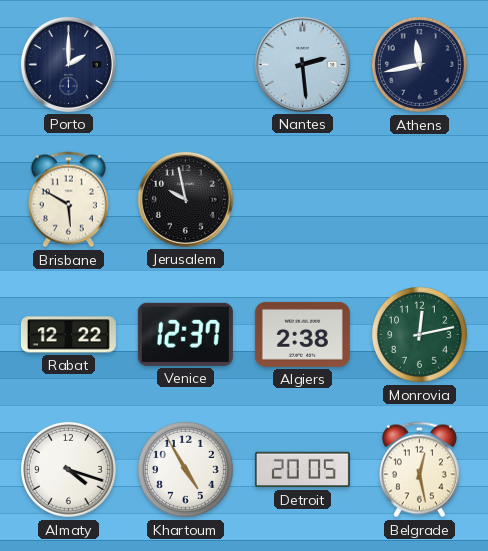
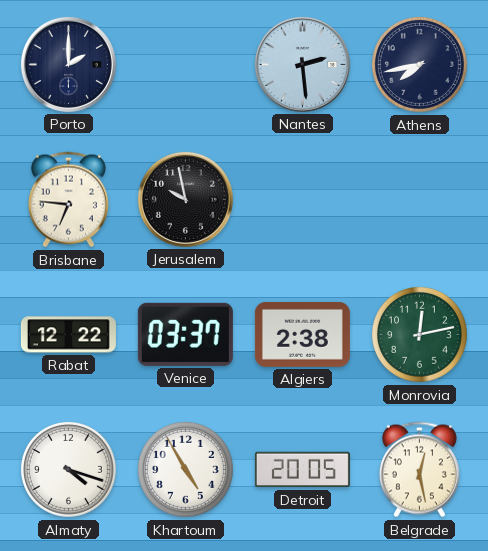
Athens: 11:43 -> 7:43
Brisbane: 5:50 -> 6:46
Venice: 12:37 -> 03:37
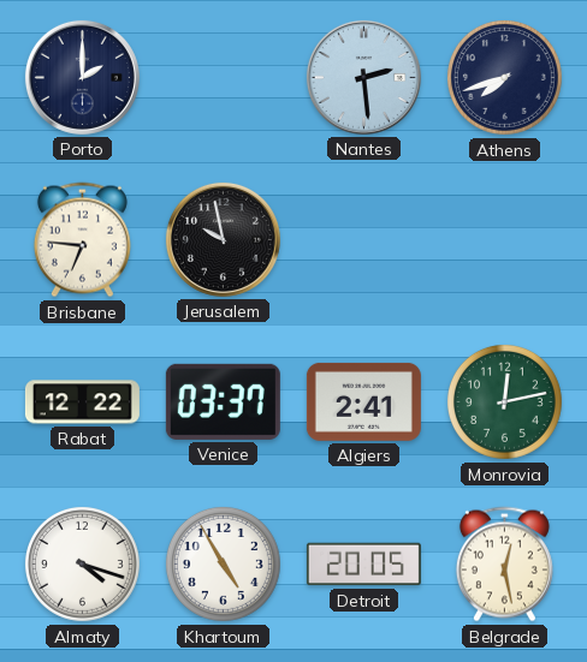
Athens: 7:43 -> 7:42
Algiers: 2:38 -> 2:41
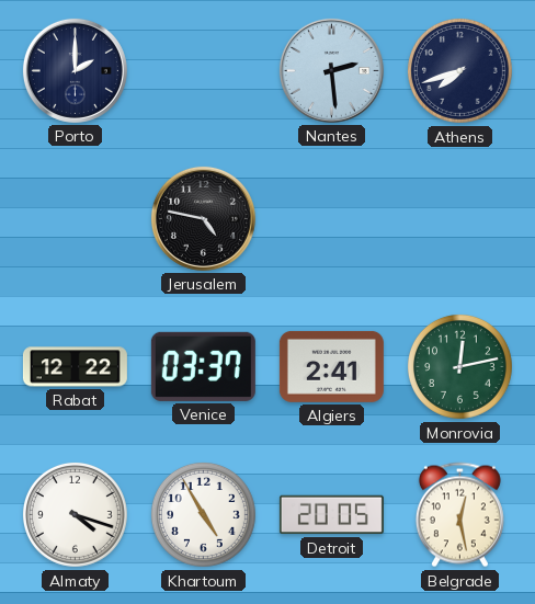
Brisbane: 6:46 -> none
Jerusalem: 9:58 -> 4:47
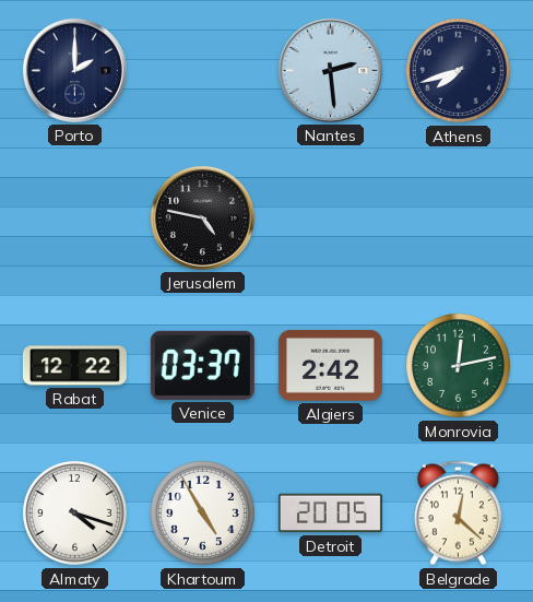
Algiers: 2:41 -> 2:42
Belgrade: 12:28 -> 12:22
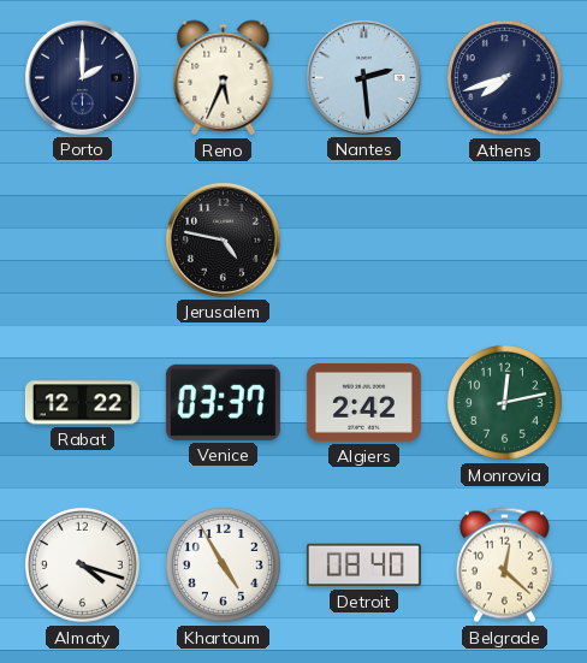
Reno: none -> 5:34
Detroit: 20:05 -> 08:40
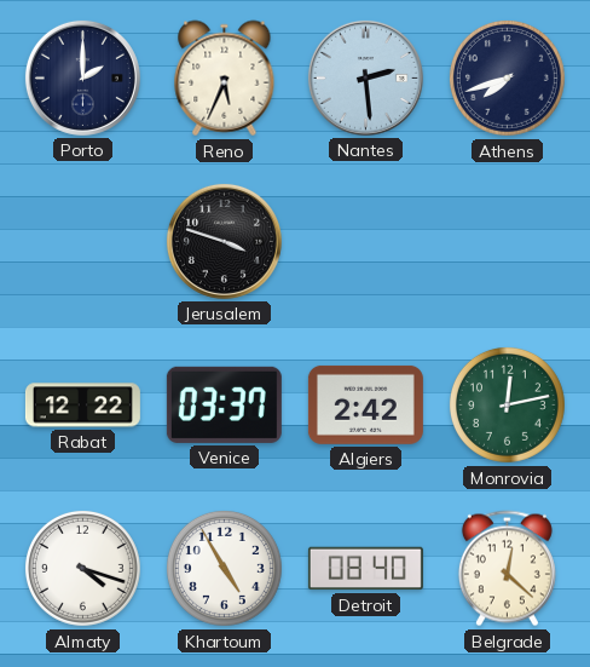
Jerusalem: 4:47 -> 3:48
